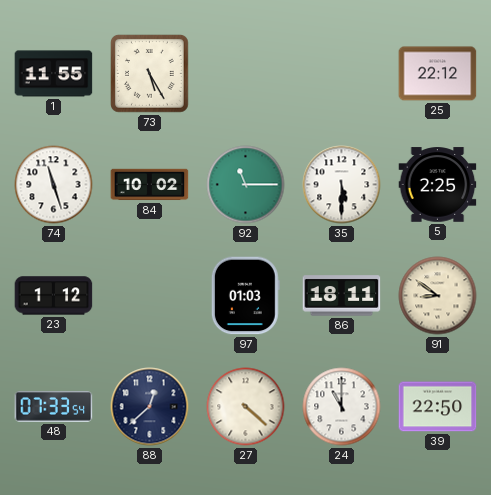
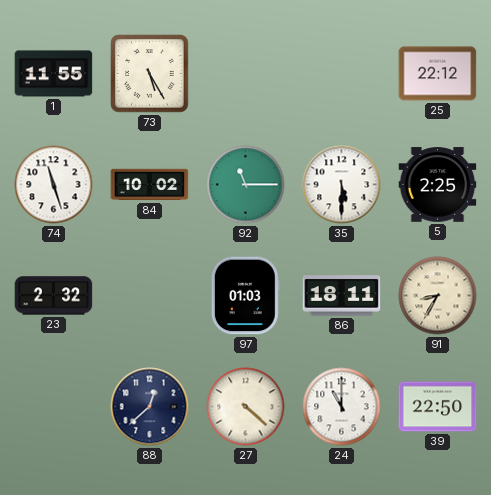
23: 1:12 -> 2:32
91: 8:51 -> 8:35
48: 07:33 -> none
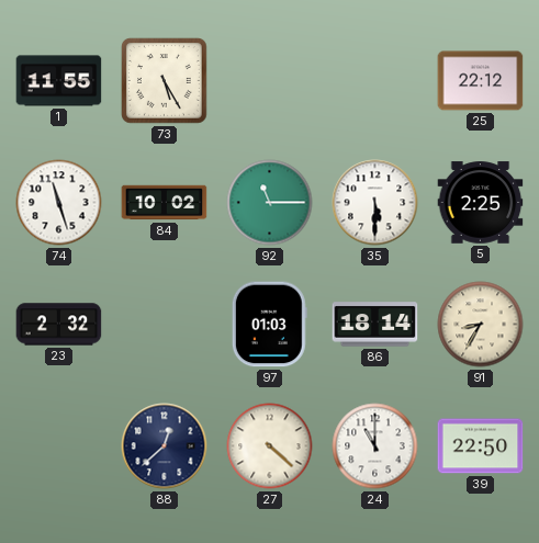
86: 18:11 -> 18:14
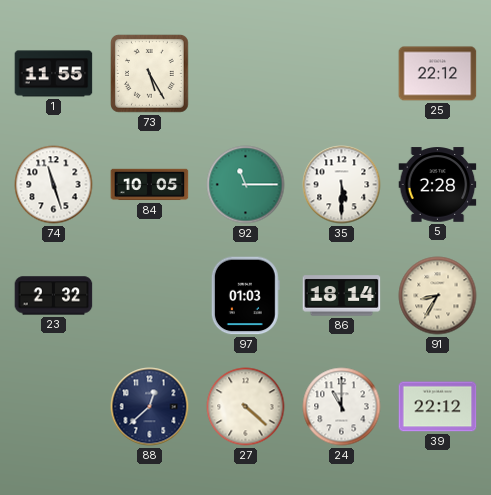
84: 10:02 -> 10:05
5: 2:25 -> 2:28
39: 22:50 -> 22:12
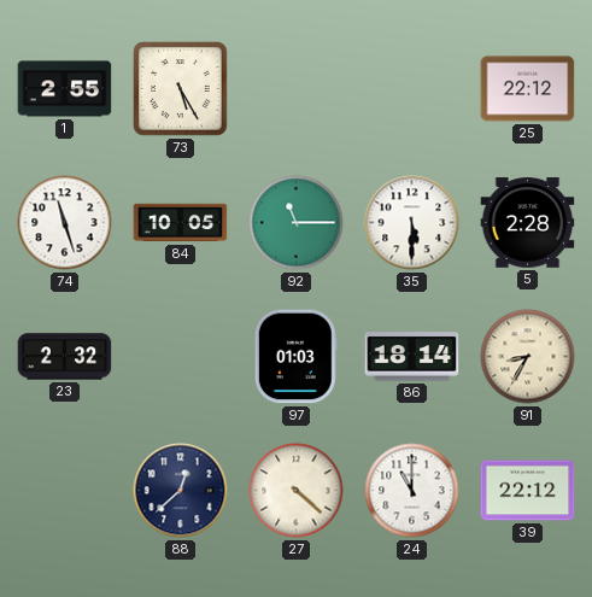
1: 11:55 -> 2:55
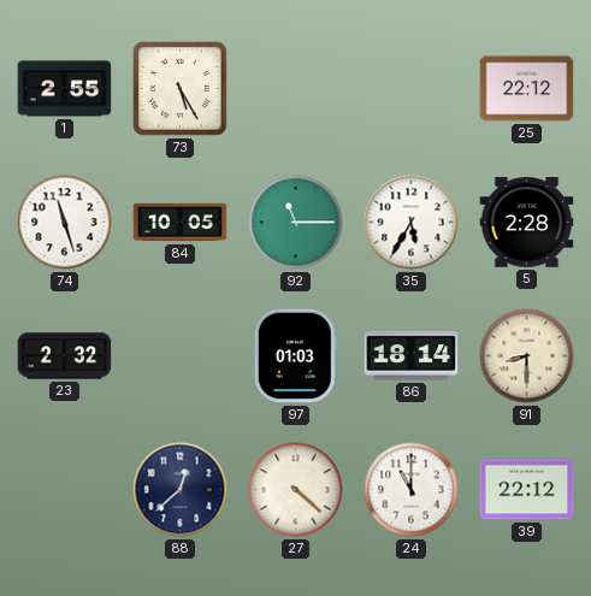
35: 5:30 -> 5:35
91: 8:35 -> 8:30
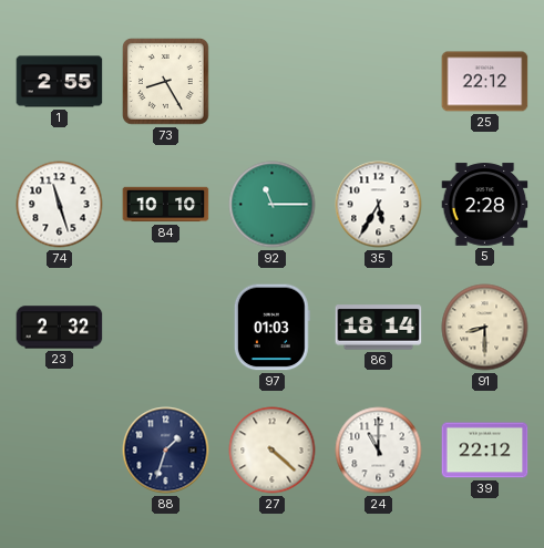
73: 5:25 -> 8:25
84: 10:05 -> 10:10
88: 12:38 -> 1:33
